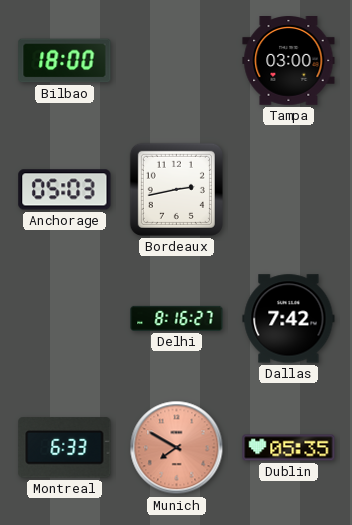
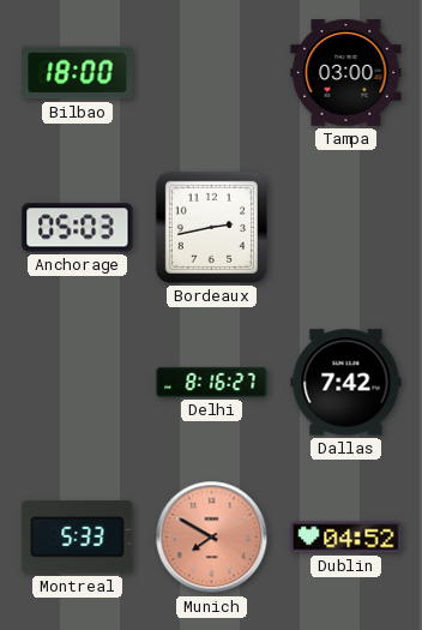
Montreal: 6:33 -> 5:33
Dublin: 05:35 -> 04:52
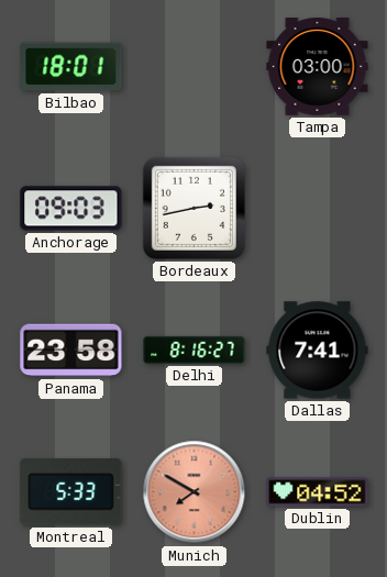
Bilbao: 18:00 -> 18:01
Anchorage: 05:03 -> 09:03
Panama: none -> 23:58
Dallas: 7:42 -> 7:41
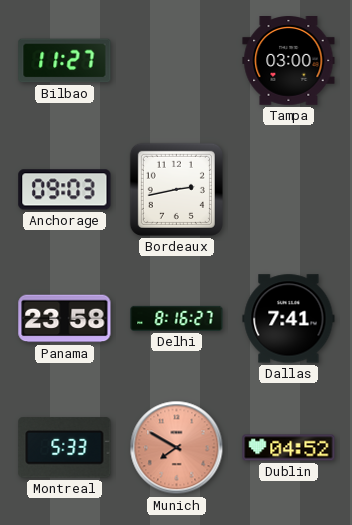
Bilbao: 18:01 -> 11:27
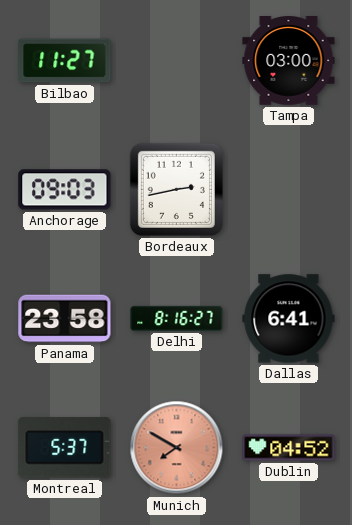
Dallas: 7:41 -> 6:41
Montreal: 5:33 -> 5:37
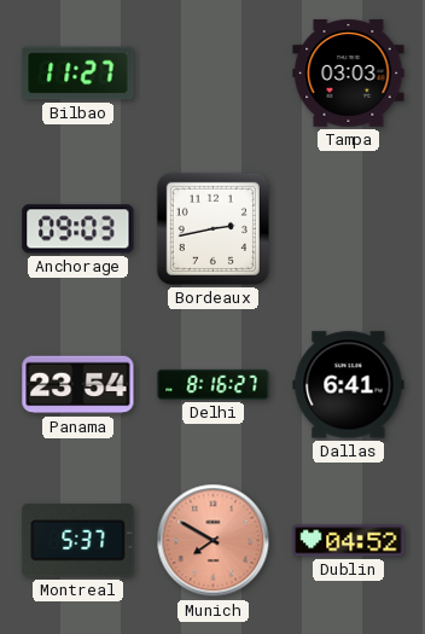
Tampa: 03:00 -> 03:03
Panama: 23:58 -> 23:54
